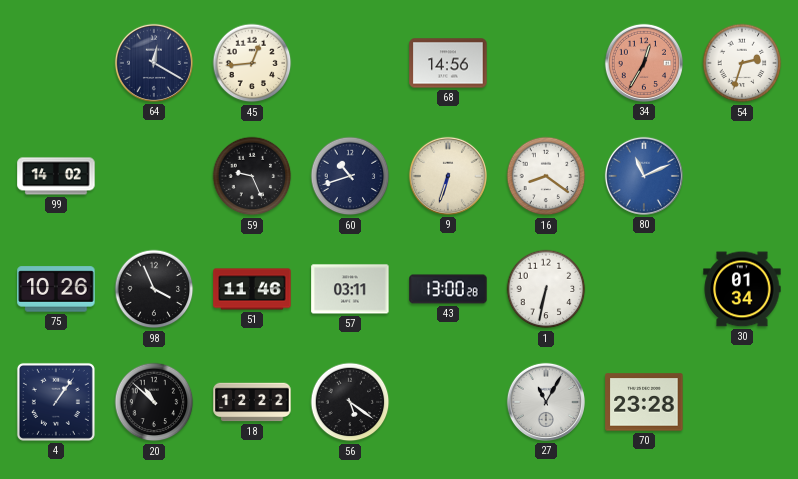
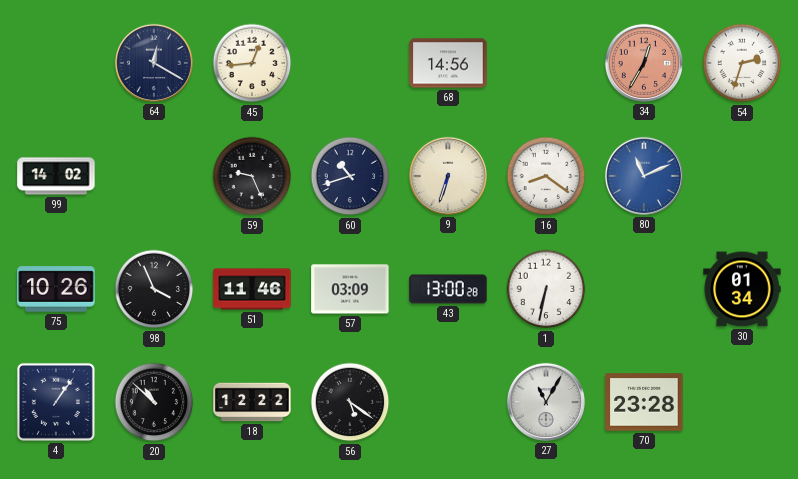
57: 03:11 -> 03:09
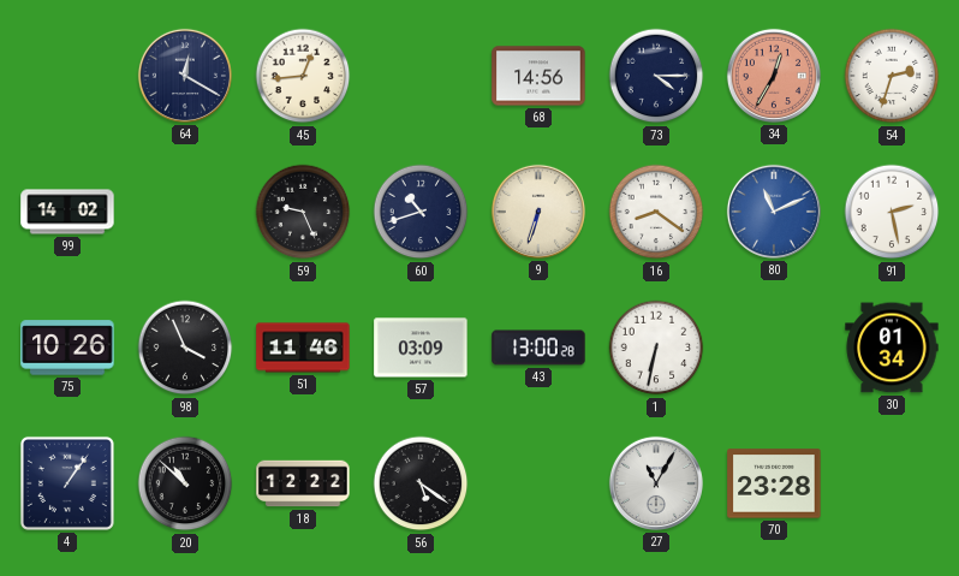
73: none -> 4:15
91: none -> 2:28
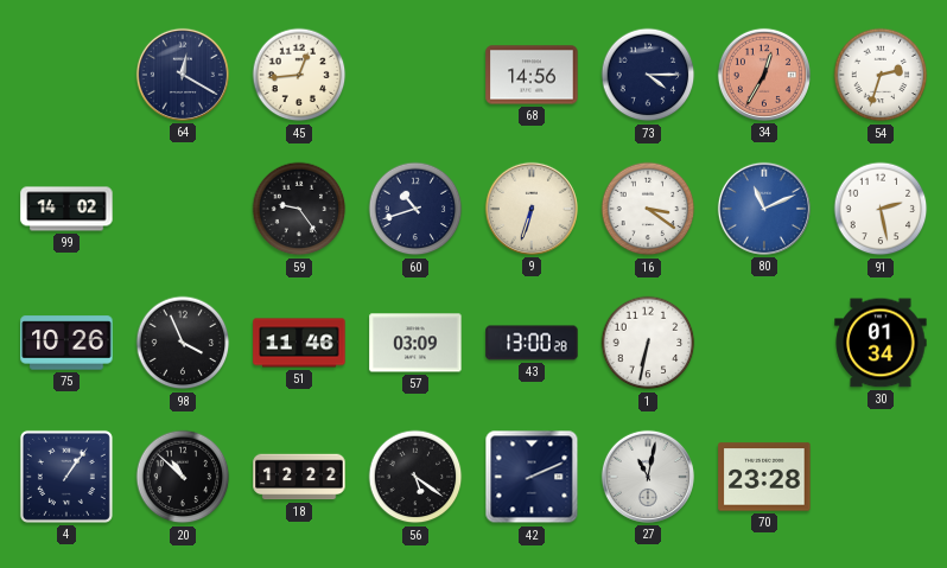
59: 9:26 -> 9:24
16: 8:21 -> 3:21
42: none -> 2:11
27: 11:05 -> 11:02
